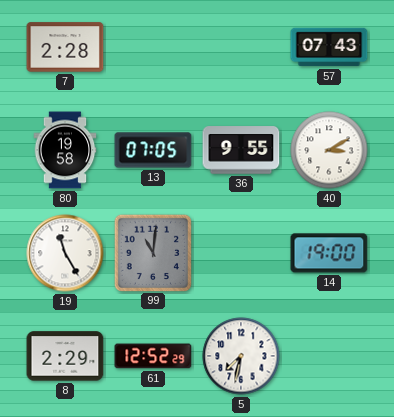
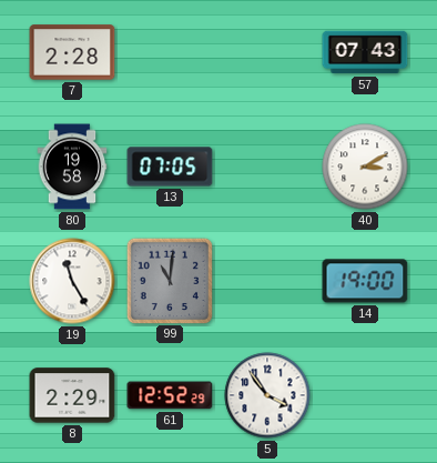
36: 9:55 -> none
5: 7:32 -> 3:54
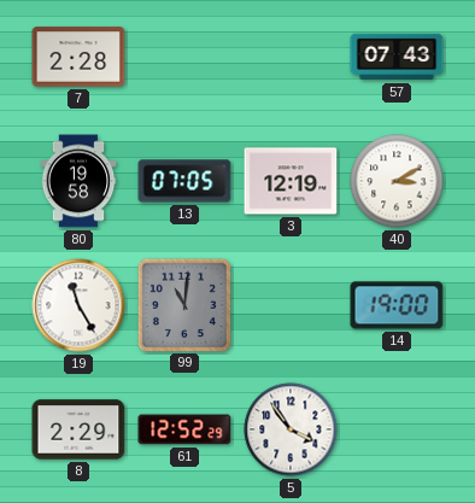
3: none -> 12:19
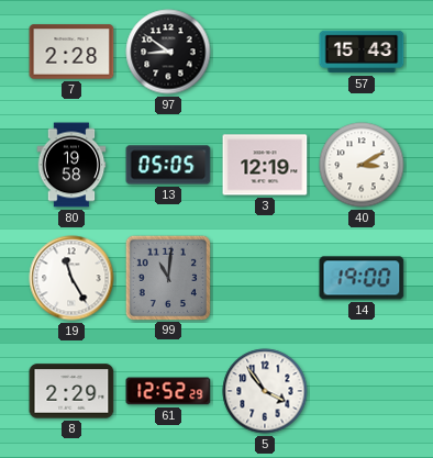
97: none -> 8:51
57: 07:43 -> 15:43
13: 07:05 -> 05:05
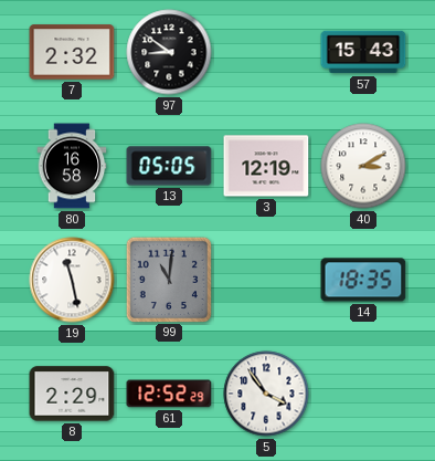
7: 2:28 -> 2:32
80: 19:58 -> 16:58
19: 11:25 -> 11:28
14: 19:00 -> 18:35
